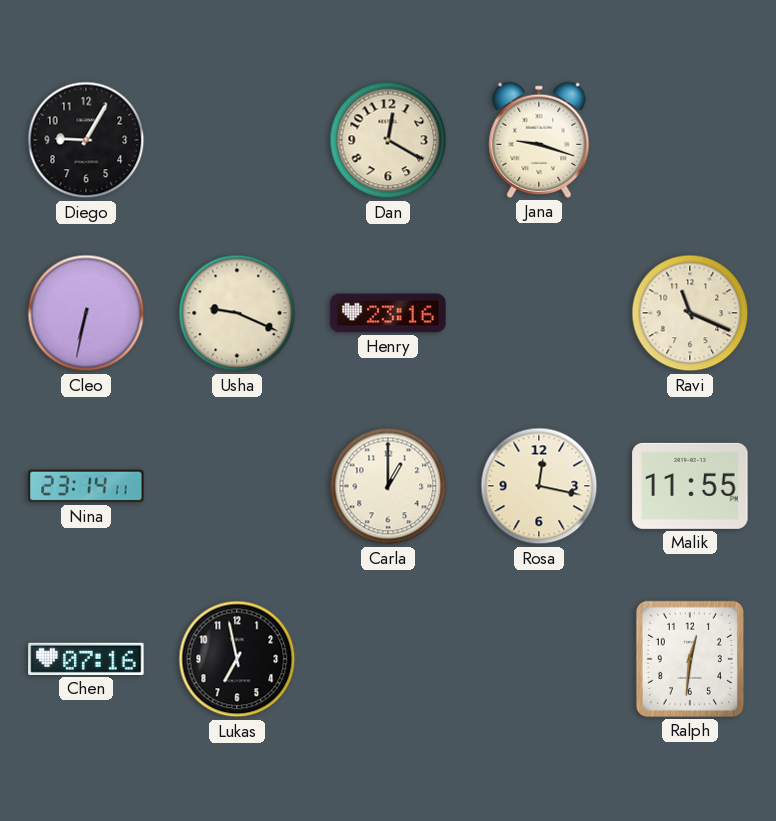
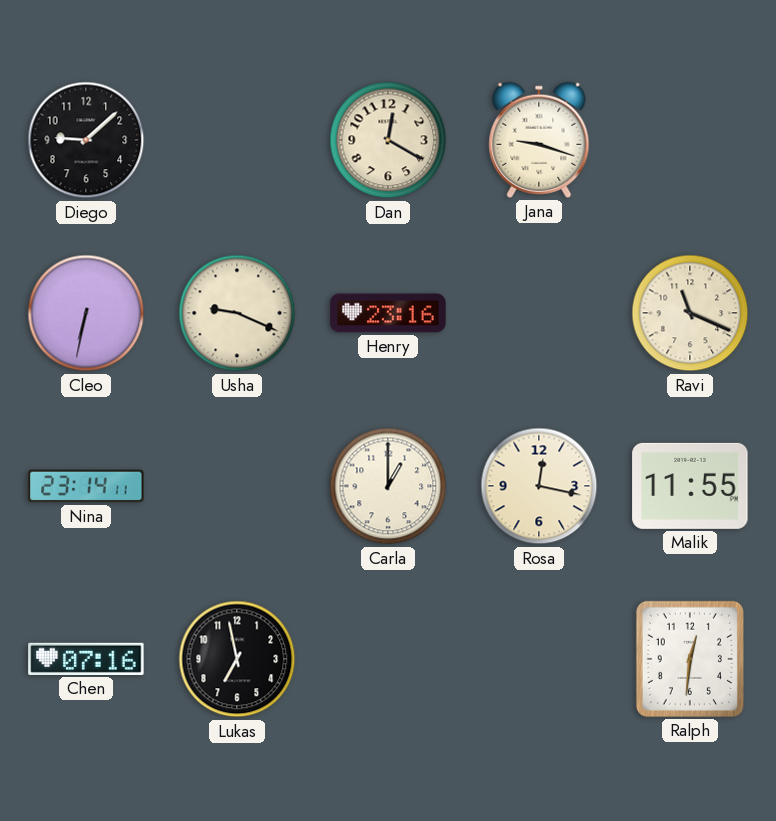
Diego: 9:05 -> 9:08
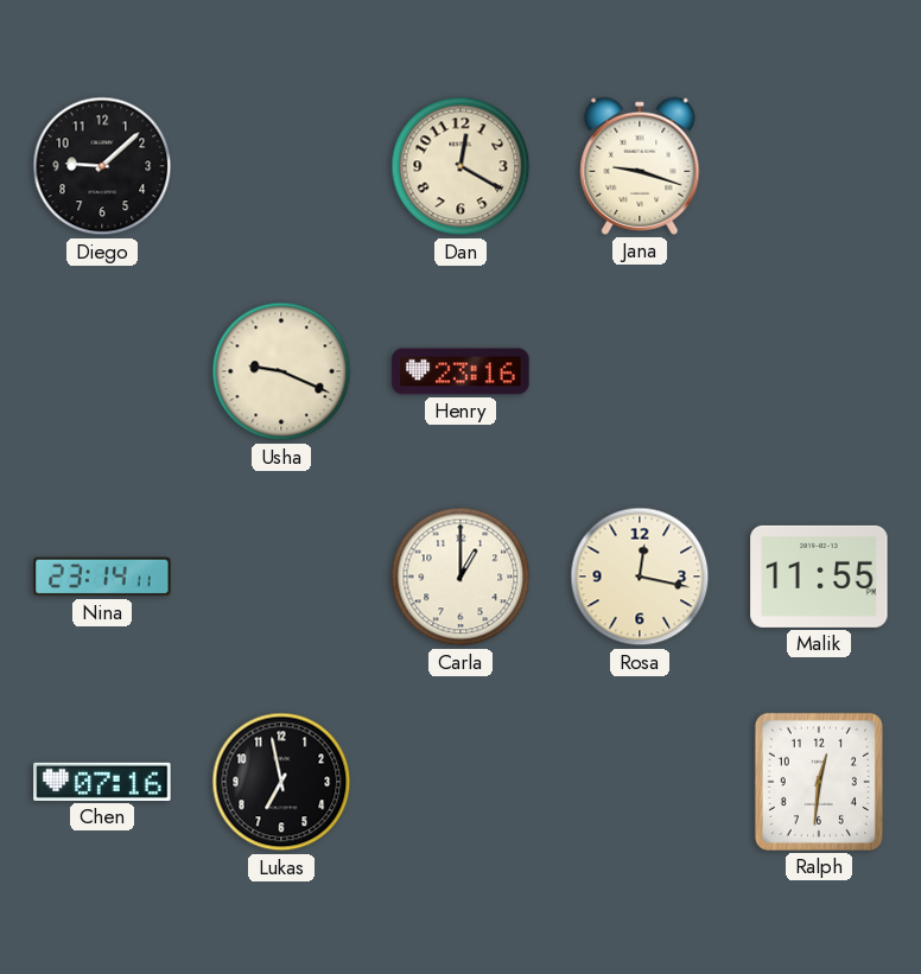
Cleo: 6:32 -> none
Ravi: 11:19 -> none
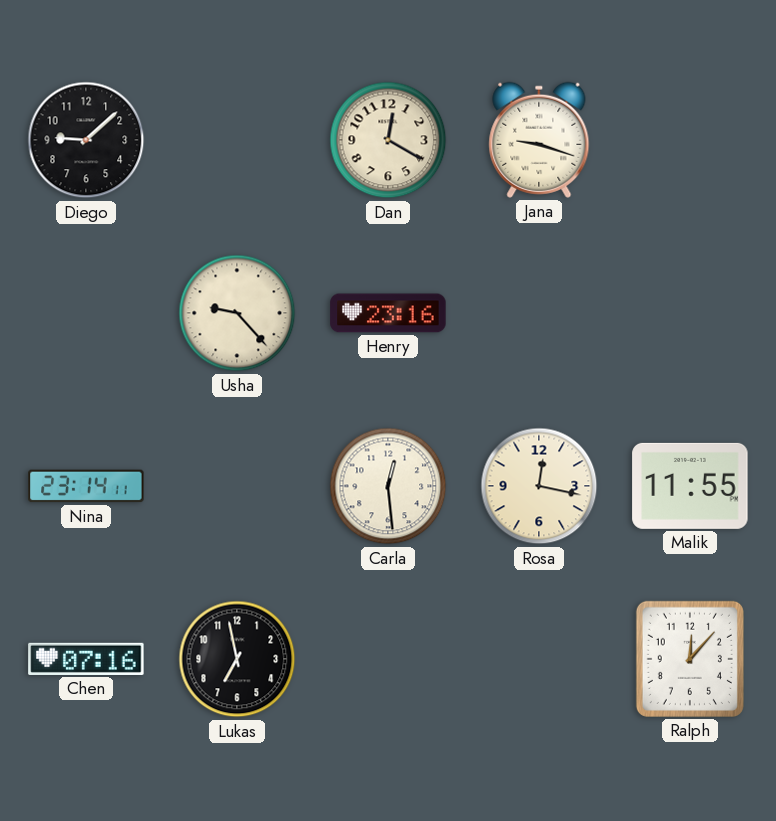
Usha: 9:19 -> 9:23
Carla: 1:00 -> 12:29
Ralph: 12:31 -> 12:07
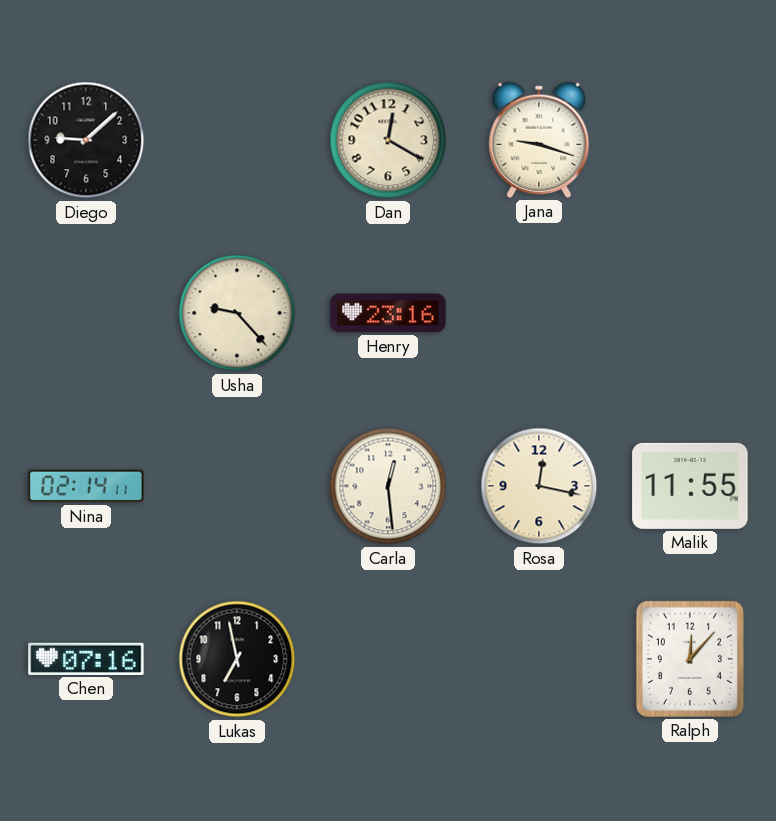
Nina: 23:14 -> 02:14
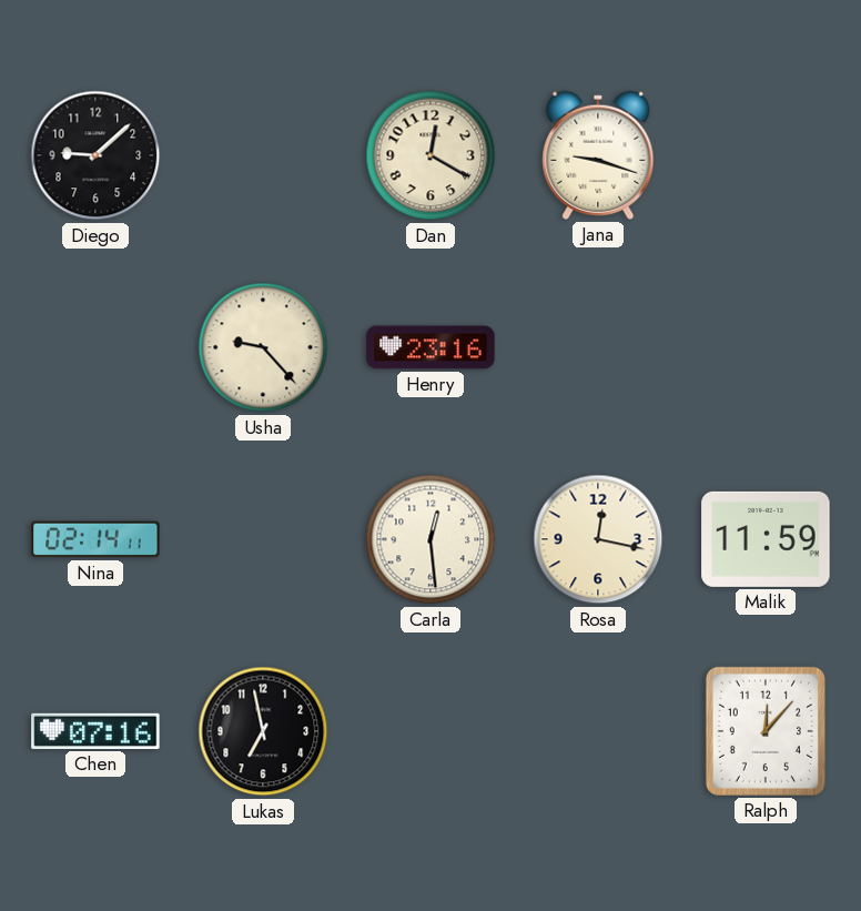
Malik: 11:55 -> 11:59
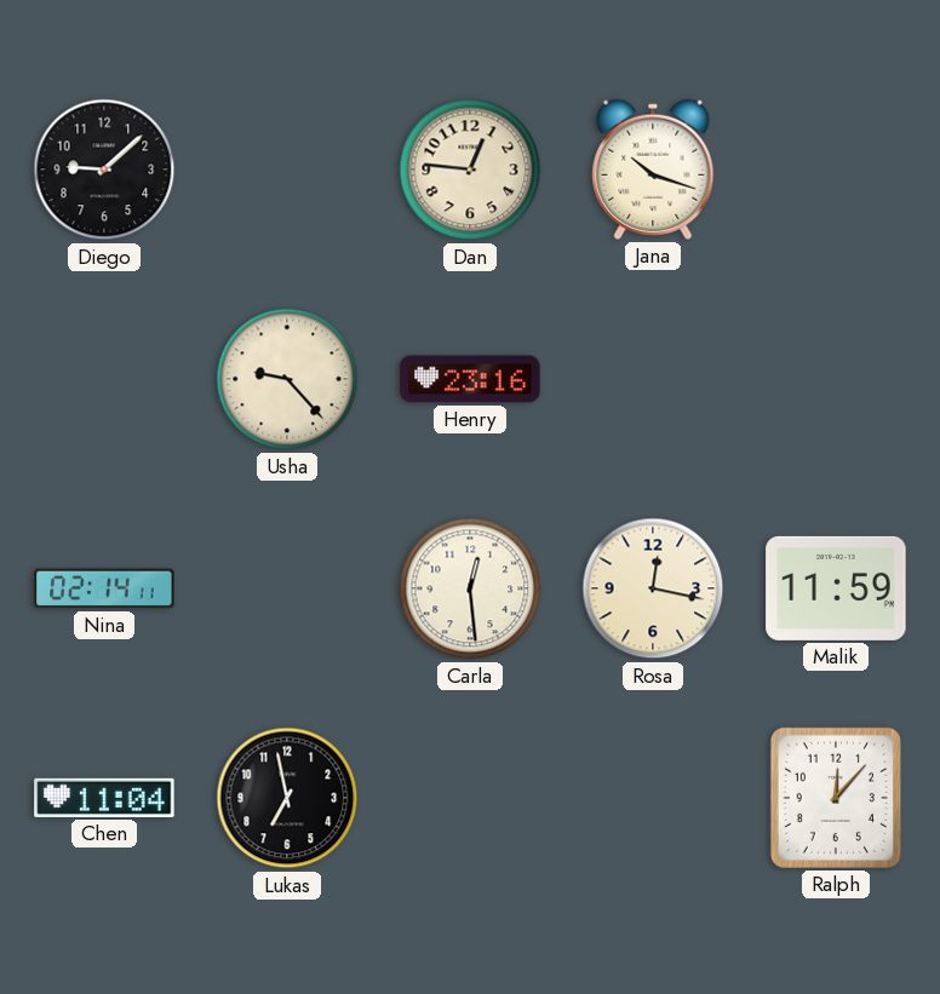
Dan: 12:20 -> 12:46
Jana: 9:18 -> 10:18
Chen: 07:16 -> 11:04
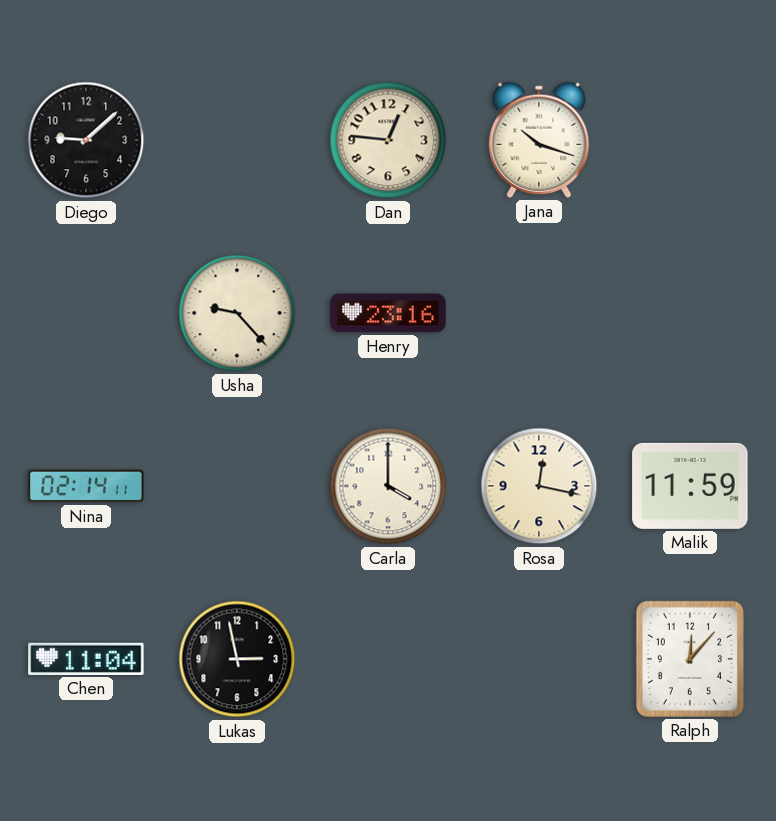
Carla: 12:29 -> 4:00
Lukas: 6:58 -> 2:58
